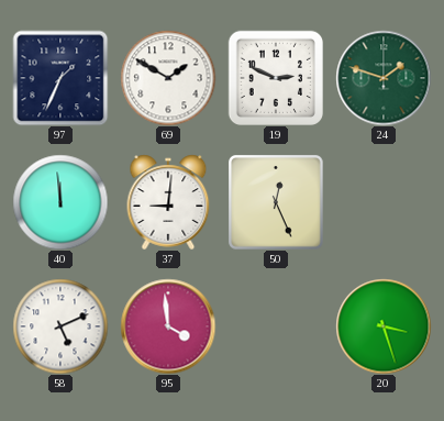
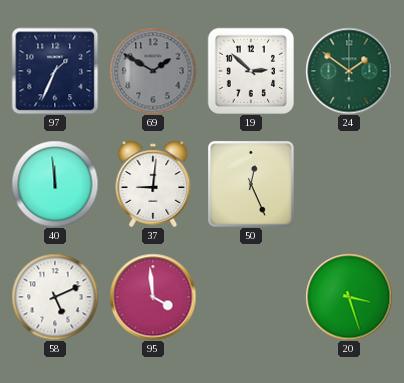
69 dial: white -> grey
19: 2:49 -> 2:52
24: 1:48 -> 1:51
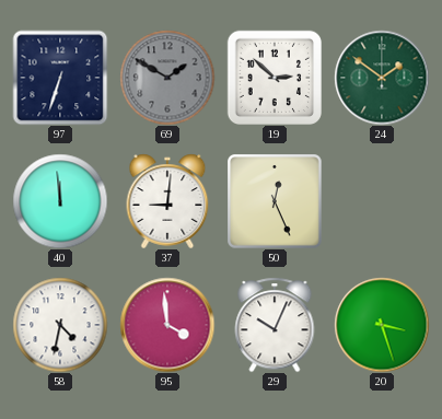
97: 1:34 -> 6:33
58: 5:11 -> 4:32
29: none -> 10:04
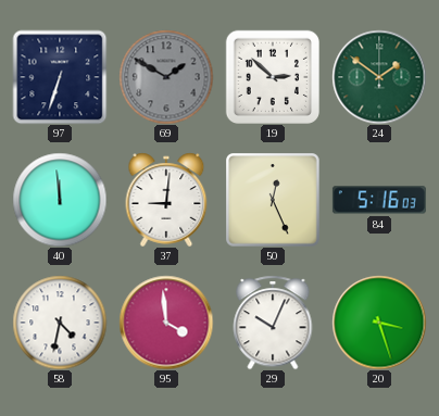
84: none -> 5:16
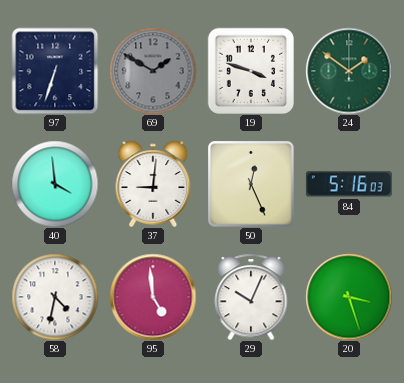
19: 2:52 -> 3:48
40: 11:59 -> 3:59
95: 3:59 -> 4:59
